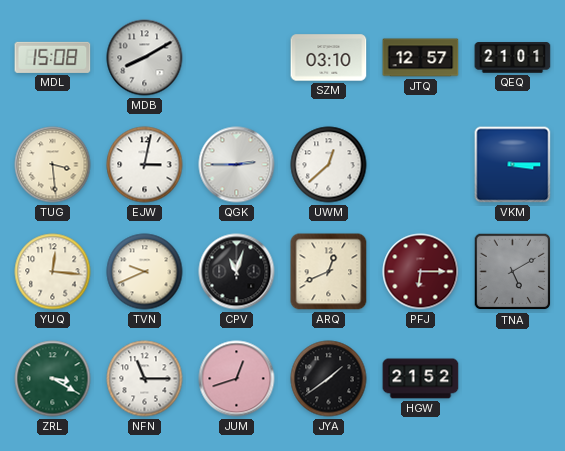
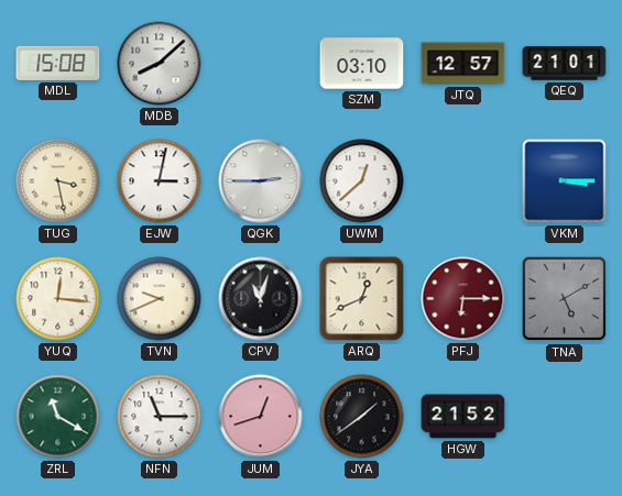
MDB: 8:10 -> 8:08
TUG: 3:29 -> 3:28
ZRL: 3:20 -> 11:20
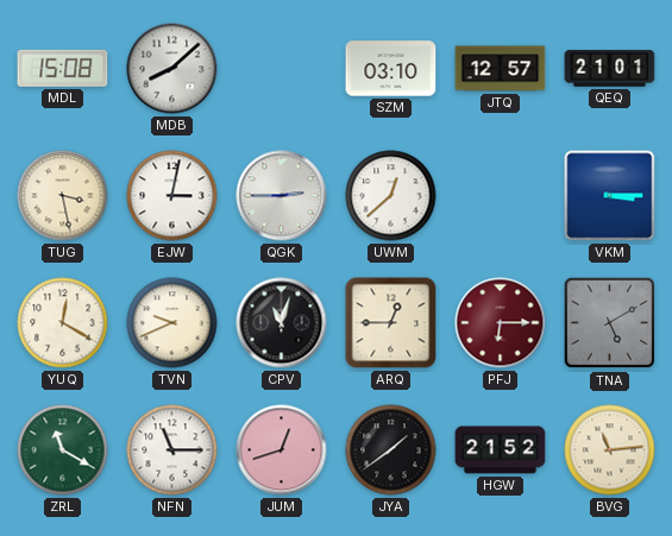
YUQ: 12:16 -> 12:20
ARQ: 12:41 -> 12:45
BVG: none -> 11:14
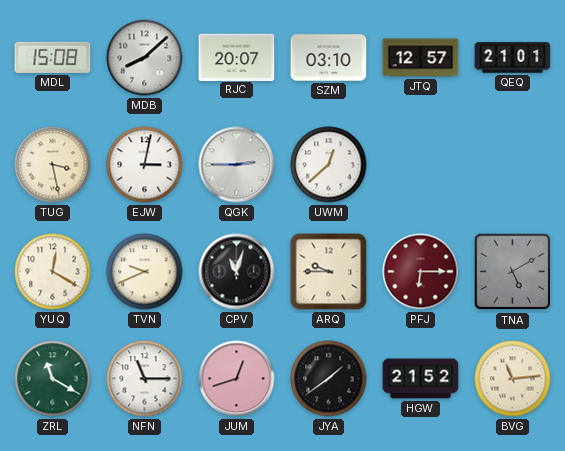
RJC: none -> 20:07
VKM: 3:15 -> none
ARQ: 12:45 -> 9:45
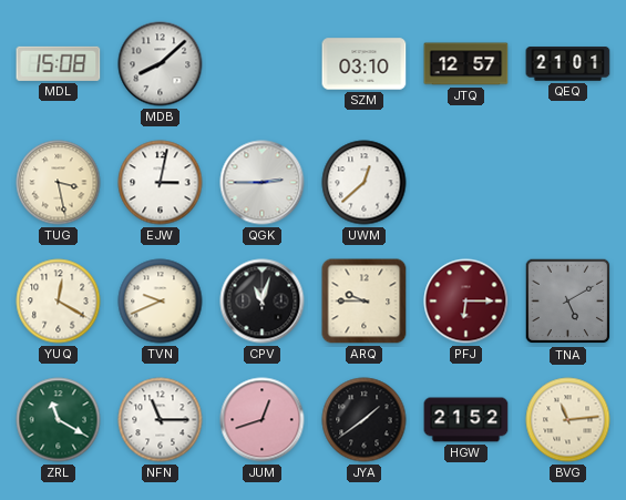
RJC: 20:07 -> none
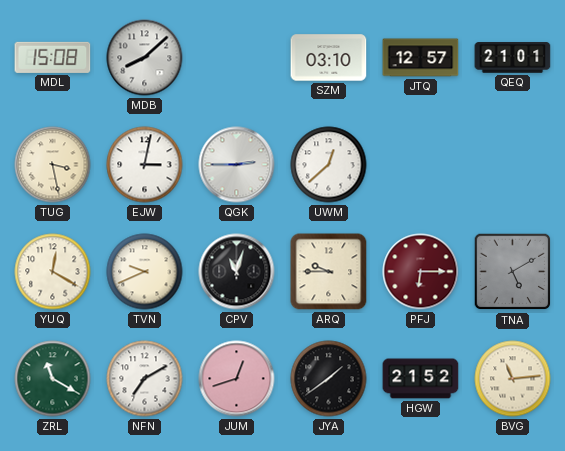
NFN: 11:15 -> 7:10
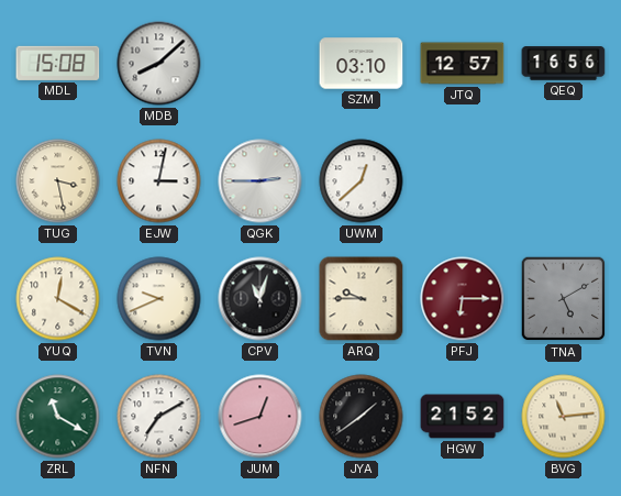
QEQ: 21:01 -> 16:56
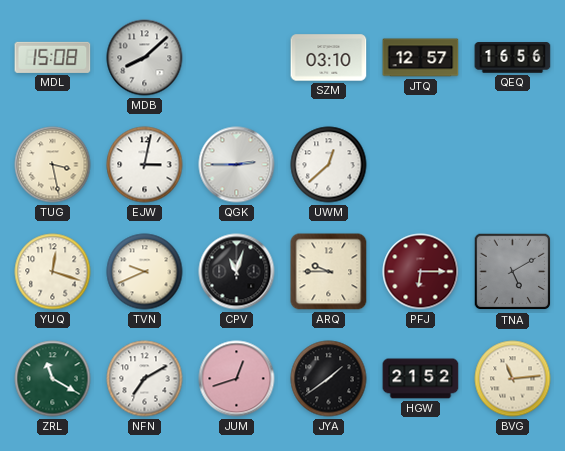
YUQ: 12:20 -> 12:18
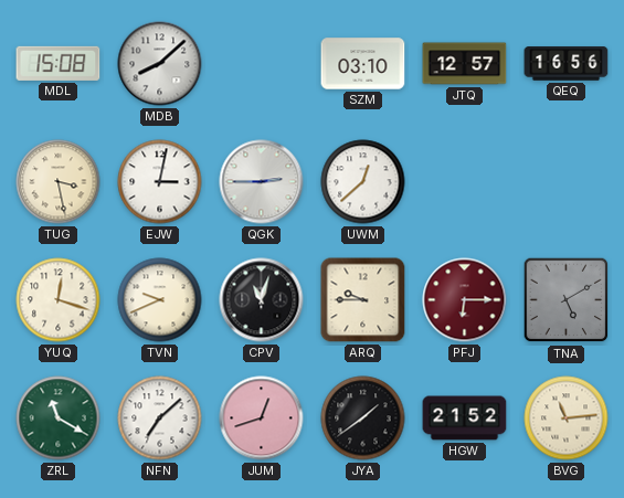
NFN: 7:10 -> 7:08
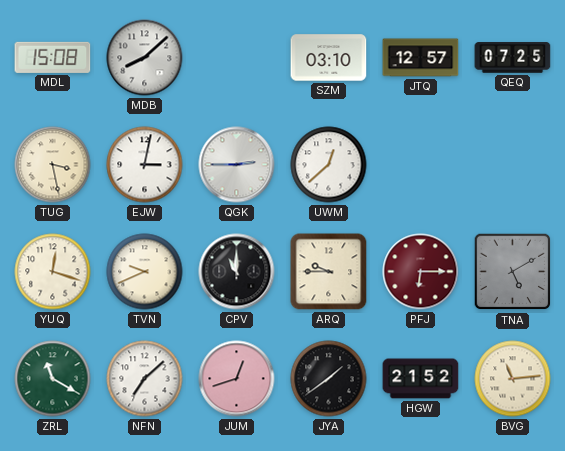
QEQ: 16:56 -> 07:25
CPV: 11:03 -> 11:00
